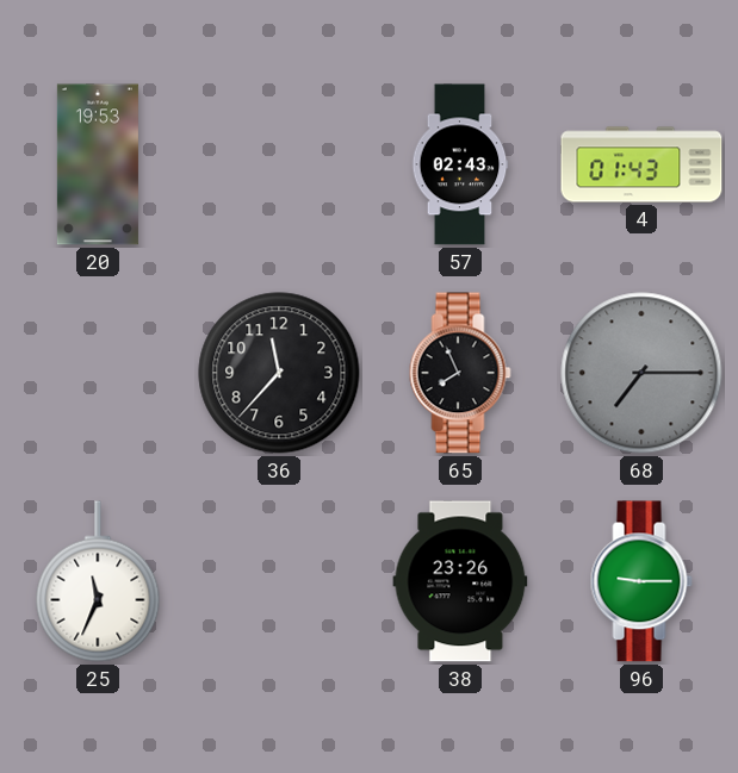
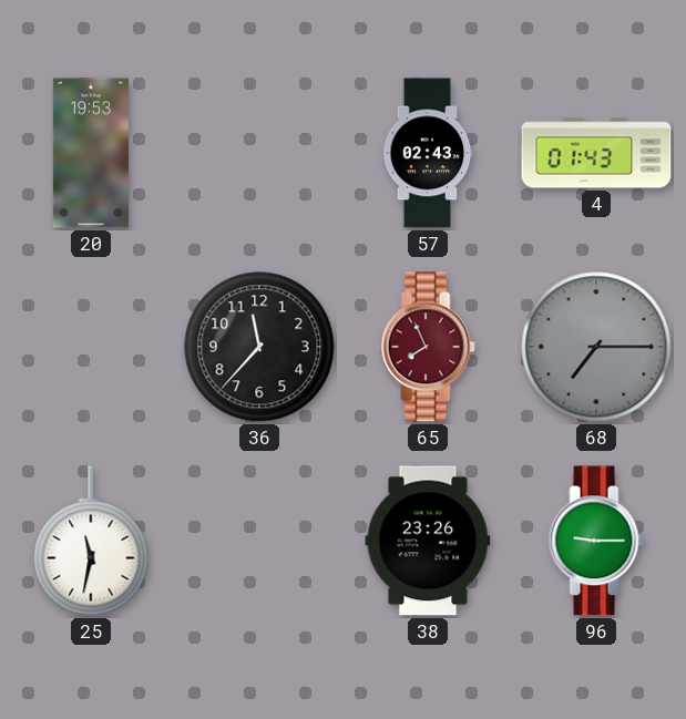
65 dial: black -> burgundy
25: 11:34 -> 11:32
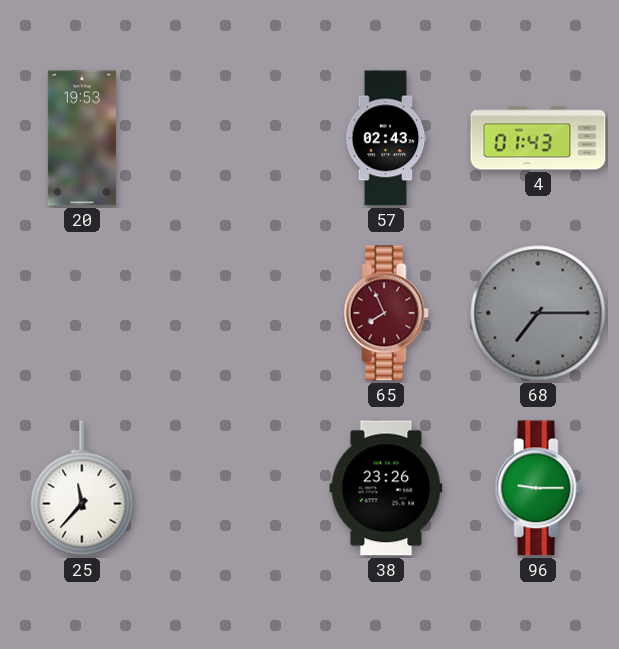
36: 11:37 -> none
25: 11:32 -> 11:37
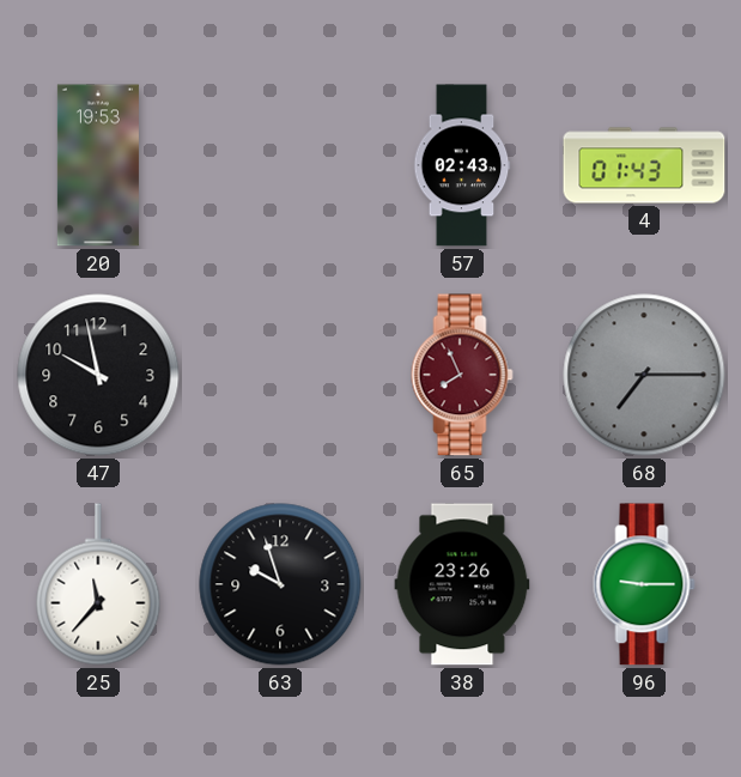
47: none -> 9:58
63: none -> 9:57
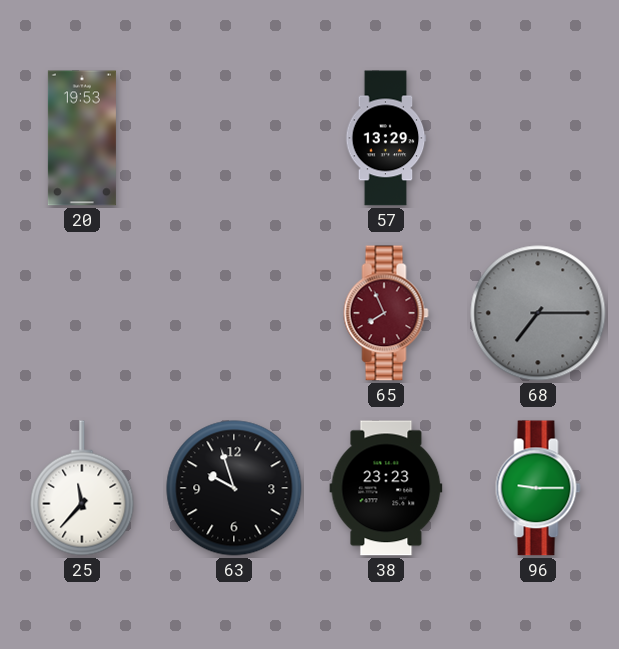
57: 02:43 -> 13:29
4: 01:43 -> none
47: 9:58 -> none
38: 23:26 -> 23:23
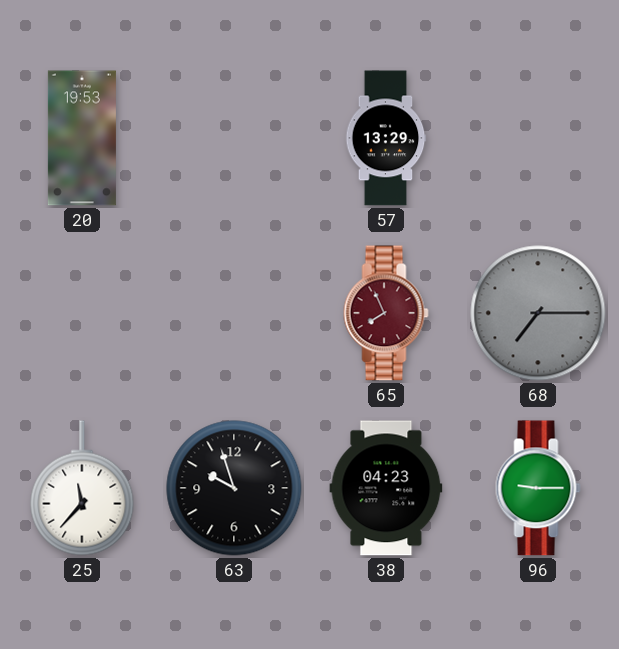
38: 23:23 -> 04:23
